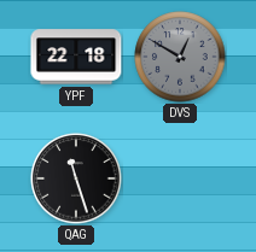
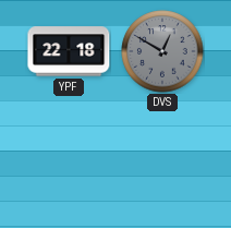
QAG: 11:27 -> none
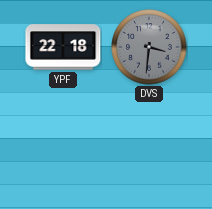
DVS: 12:50 -> 3:31
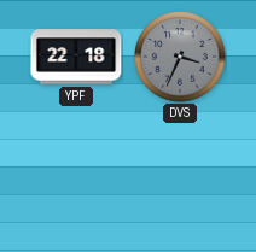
DVS: 3:31 -> 3:34
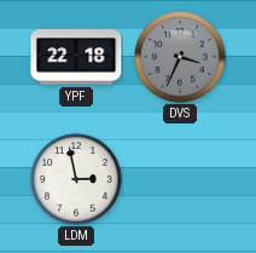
LDM: none -> 2:58
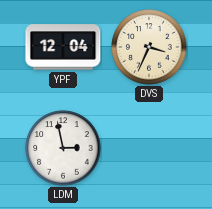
YPF: 22:18 -> 12:04
DVS dial: grey -> cream
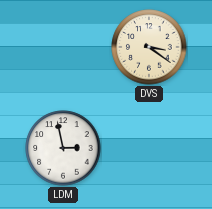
YPF: 12:04 -> none
DVS: 3:34 -> 3:21
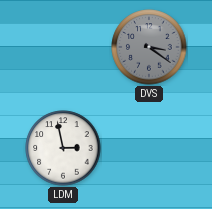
DVS dial: cream -> grey
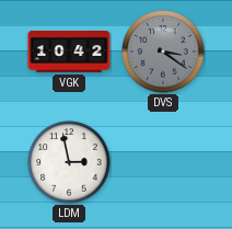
VGK: none -> 10:42
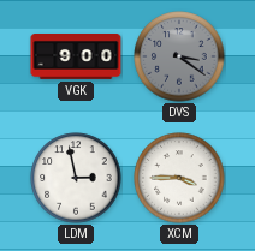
VGK: 10:42 -> 9:00
XCM: none -> 3:45
